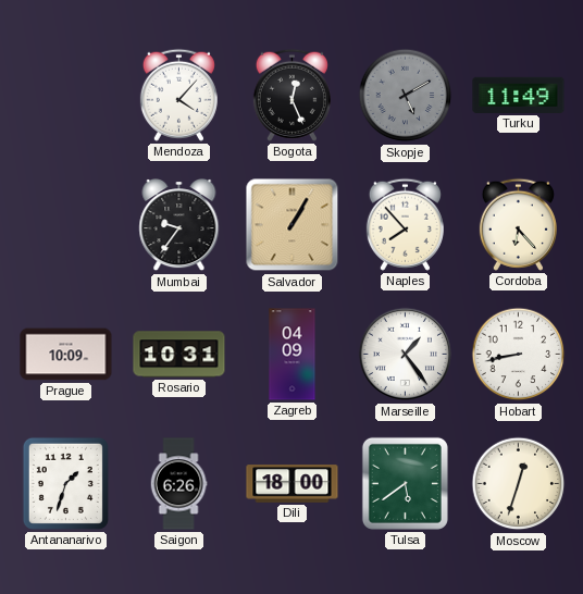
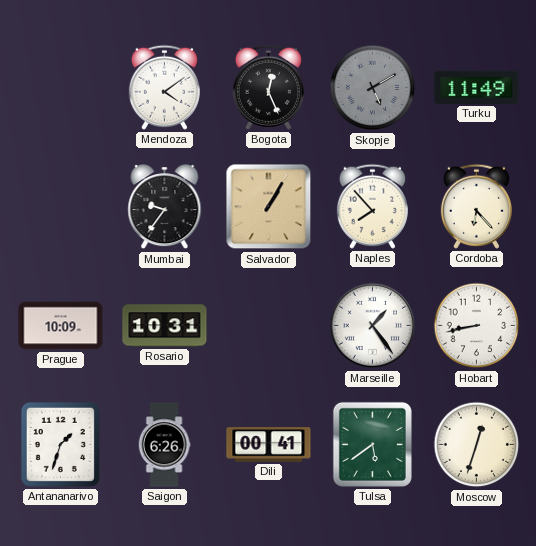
Mendoza: 4:07 -> 4:09
Zagreb: 04:09 -> none
Dili: 18:00 -> 00:41
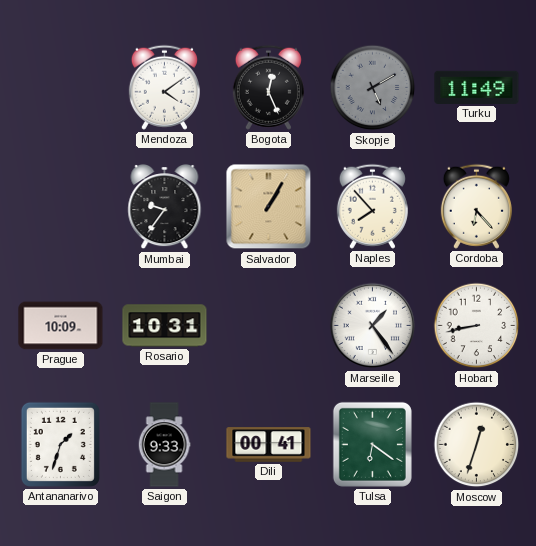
Saigon: 6:26 -> 9:33
Tulsa: 5:39 -> 6:21
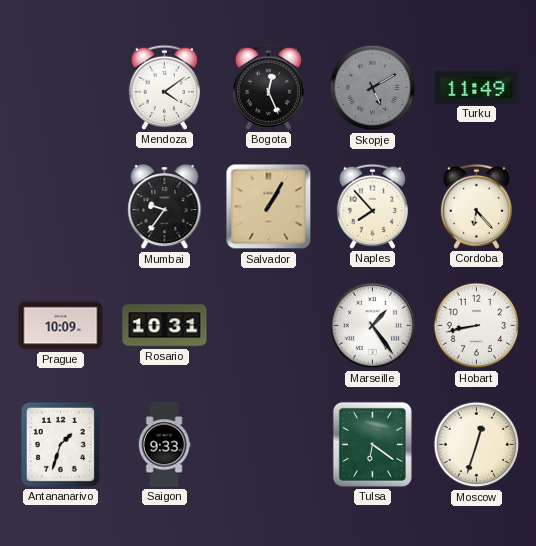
Dili: 00:41 -> none
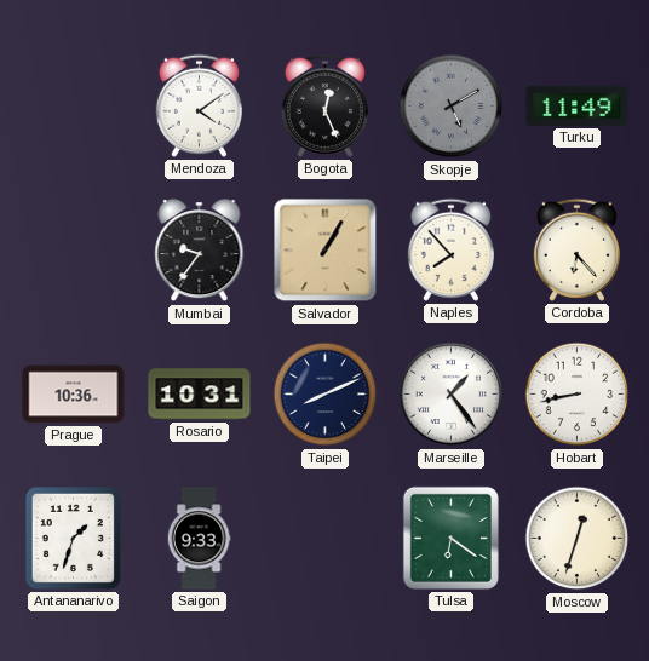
Prague: 10:09 -> 10:36
Taipei: none -> 8:11
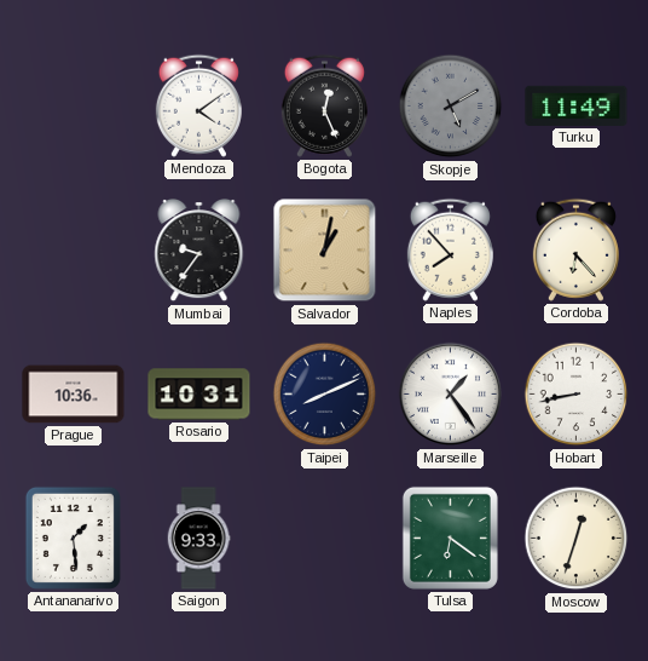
Salvador: 1:05 -> 1:02
Antananarivo: 1:33 -> 1:29
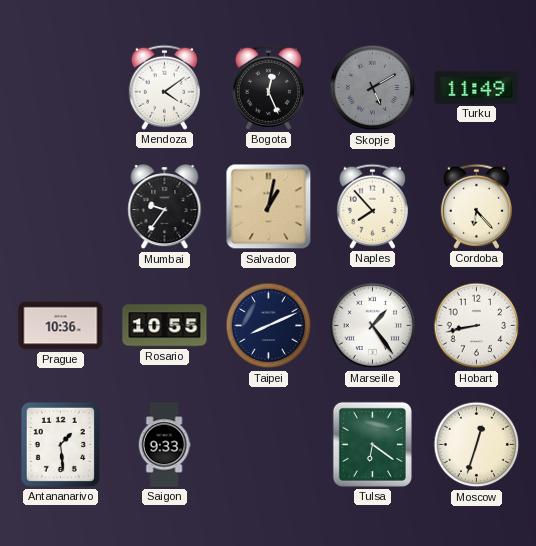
Rosario: 10:31 -> 10:55
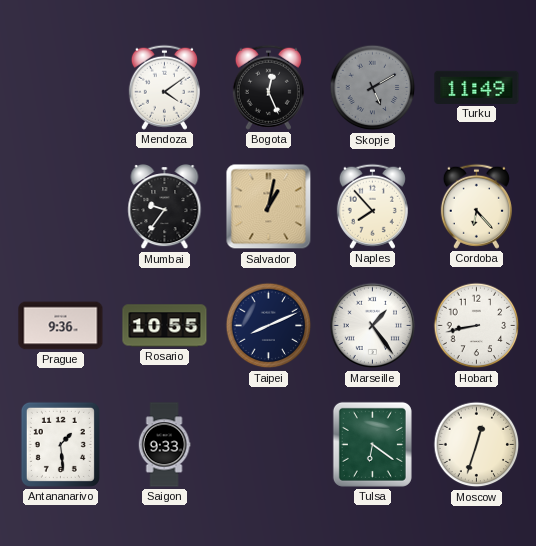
Prague: 10:36 -> 9:36
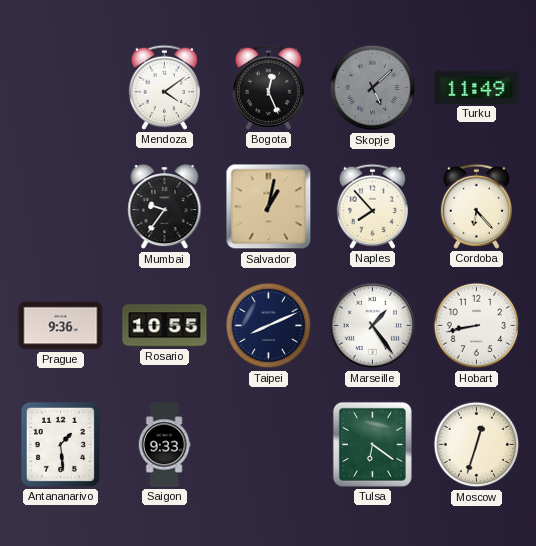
Skopje: 5:10 -> 5:08
